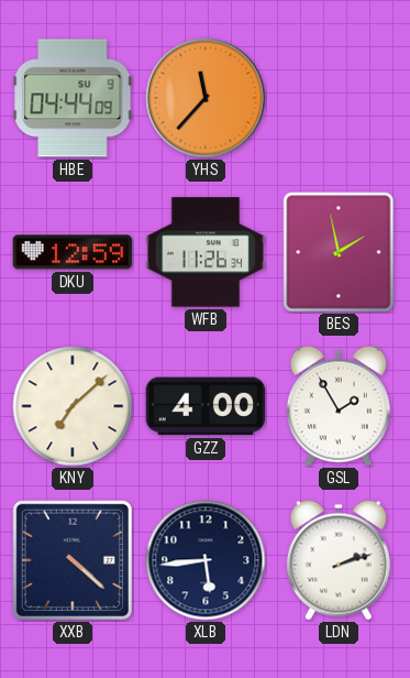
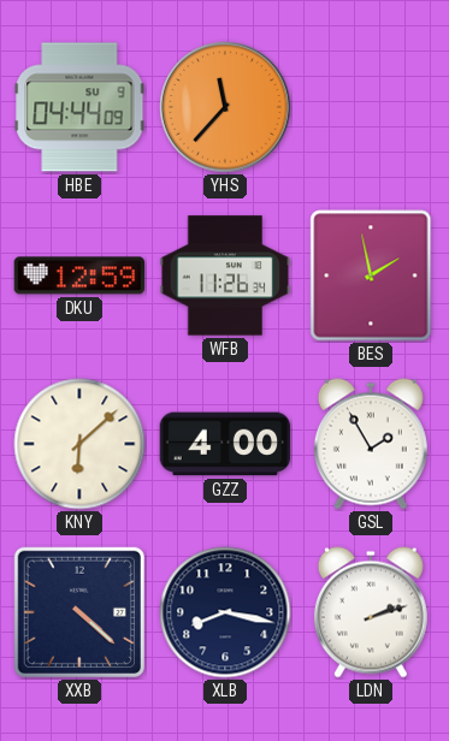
KNY: 7:08 -> 6:08
XLB: 5:44 -> 8:17
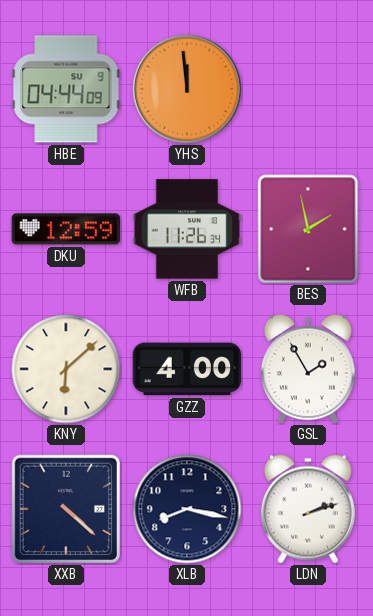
YHS: 11:37 -> 11:59
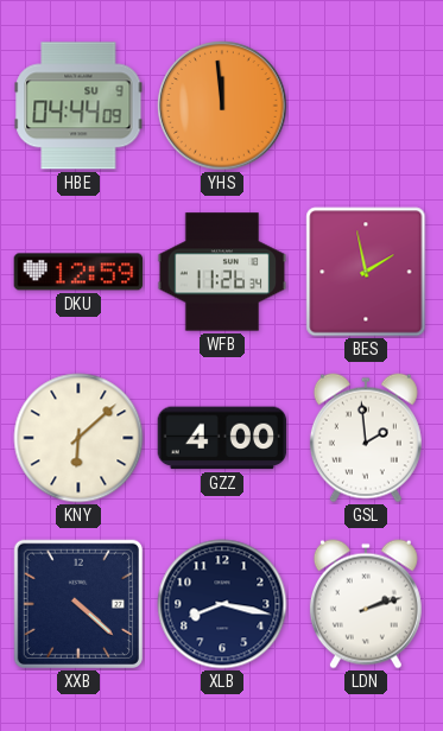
GSL: 1:55 -> 1:59
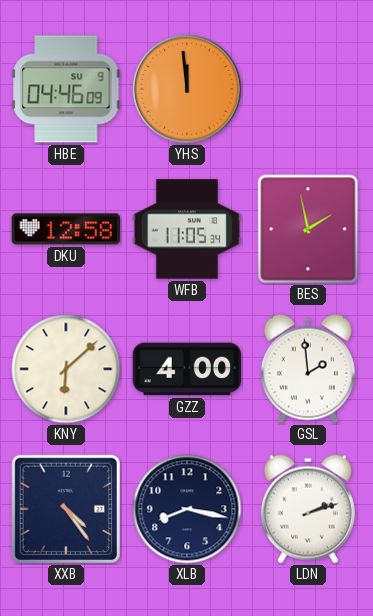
HBE: 04:44 -> 04:46
DKU: 12:59 -> 12:58
WFB: 11:26 -> 11:05
XXB: 4:22 -> 4:24
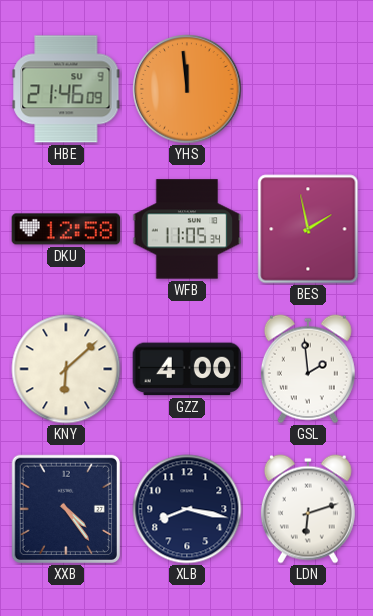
HBE: 04:46 -> 21:46
LDN: 2:12 -> 6:12
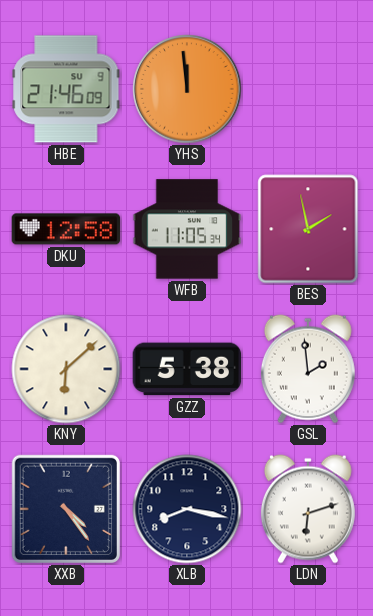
GZZ: 4:00 -> 5:38
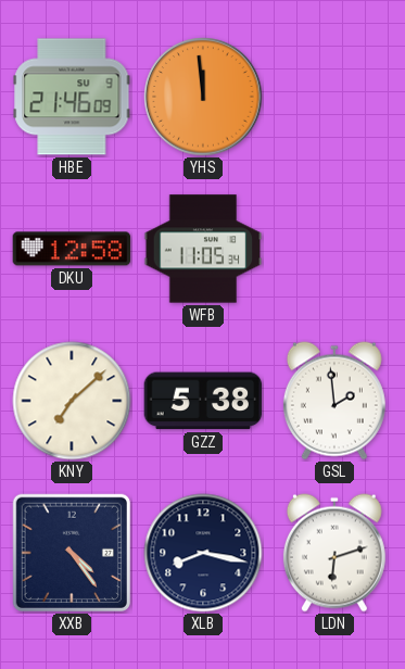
BES: 1:58 -> none
KNY: 6:08 -> 7:08
